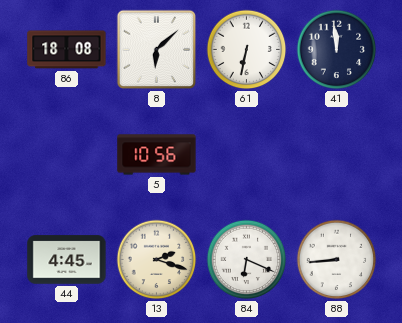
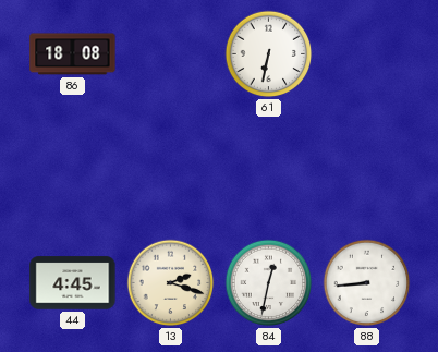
8: 6:08 -> none
41: 11:59 -> none
5: 10:56 -> none
84: 6:19 -> 12:32
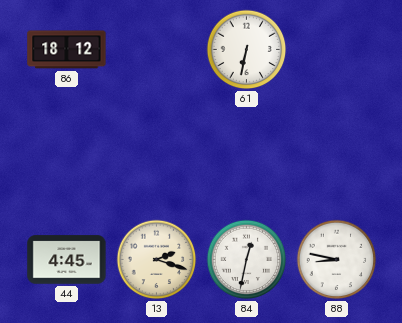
86: 18:08 -> 18:12
88: 8:44 -> 8:47
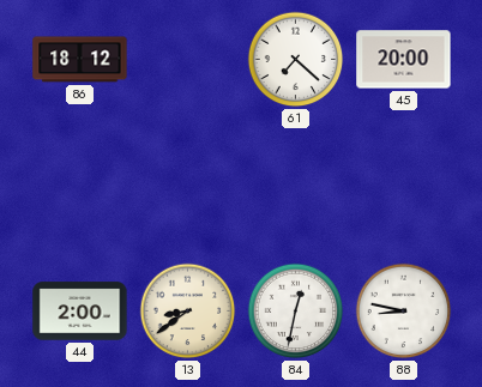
61: 6:32 -> 7:22
45: none -> 20:00
44: 4:45 -> 2:00
13: 2:18 -> 8:39
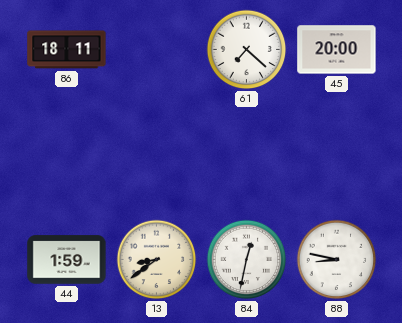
86: 18:12 -> 18:11
44: 2:00 -> 1:59
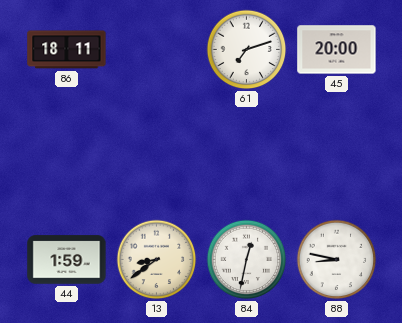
61: 7:22 -> 7:12
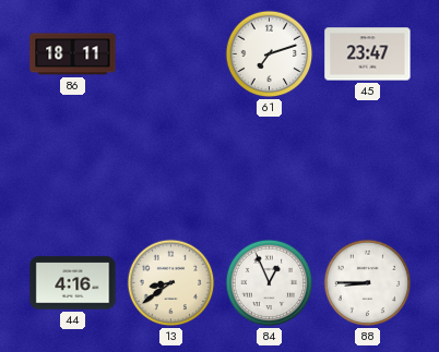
45: 20:00 -> 23:47
44: 1:59 -> 4:16
84: 12:32 -> 12:56
88: 8:47 -> 8:45
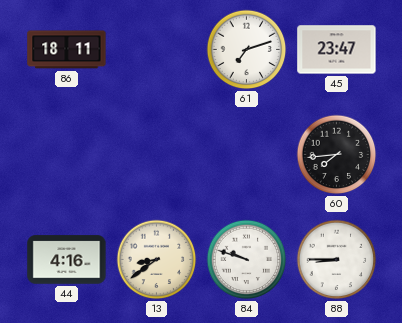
60: none -> 7:44
84: 12:56 -> 9:48
